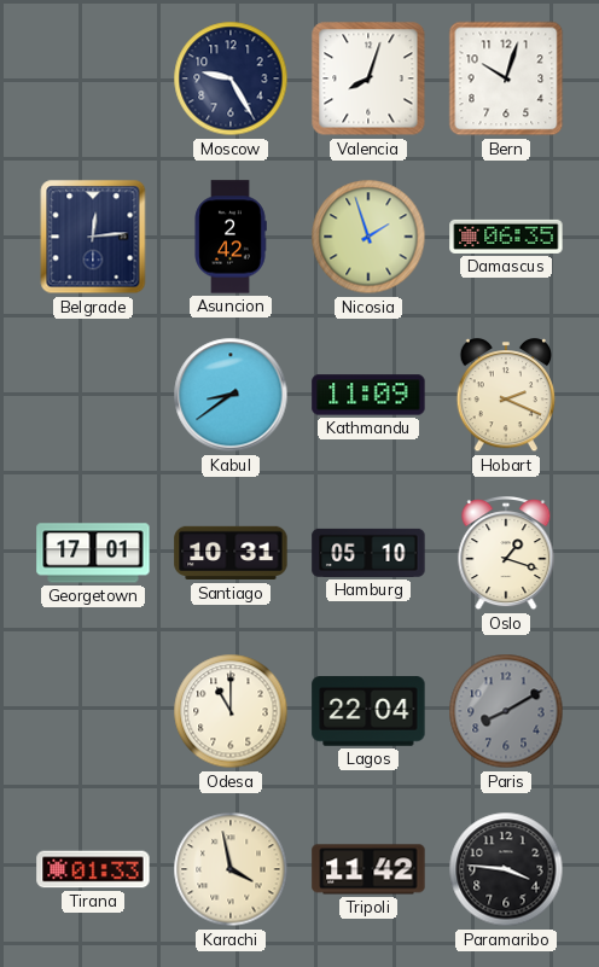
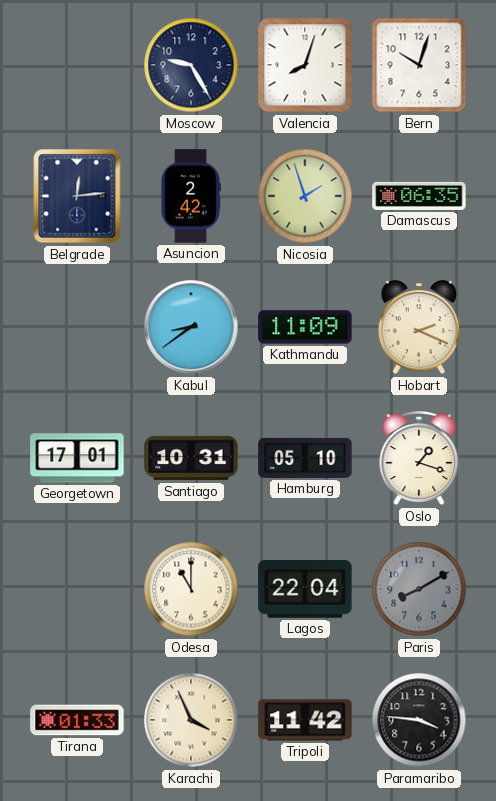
Karachi: 3:58 -> 3:56
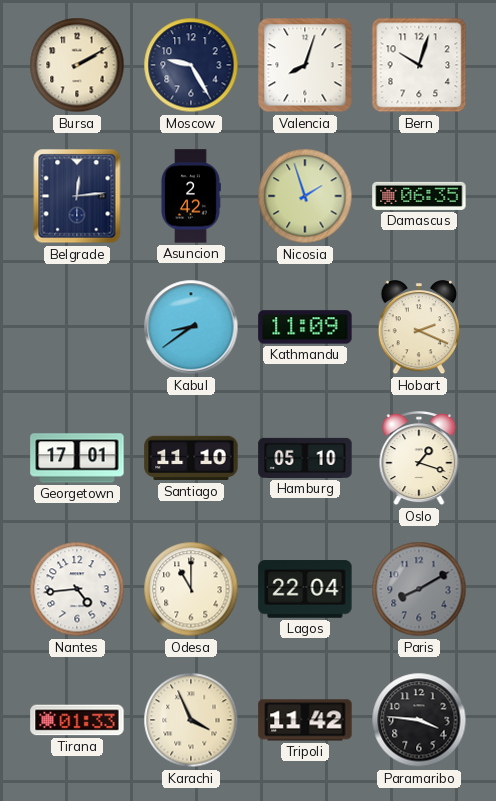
Bursa: none -> 2:10
Santiago: 10:31 -> 11:10
Nantes: none -> 4:44
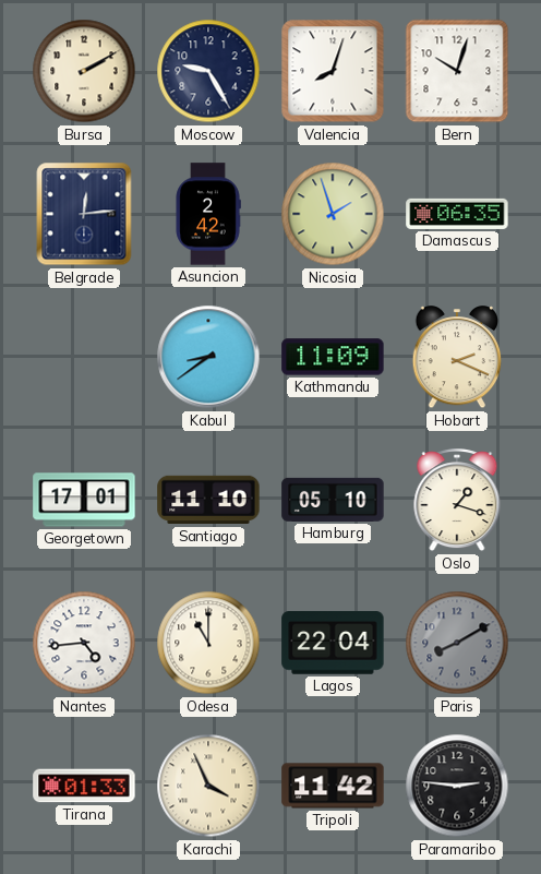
Paramaribo: 3:46 -> 2:46
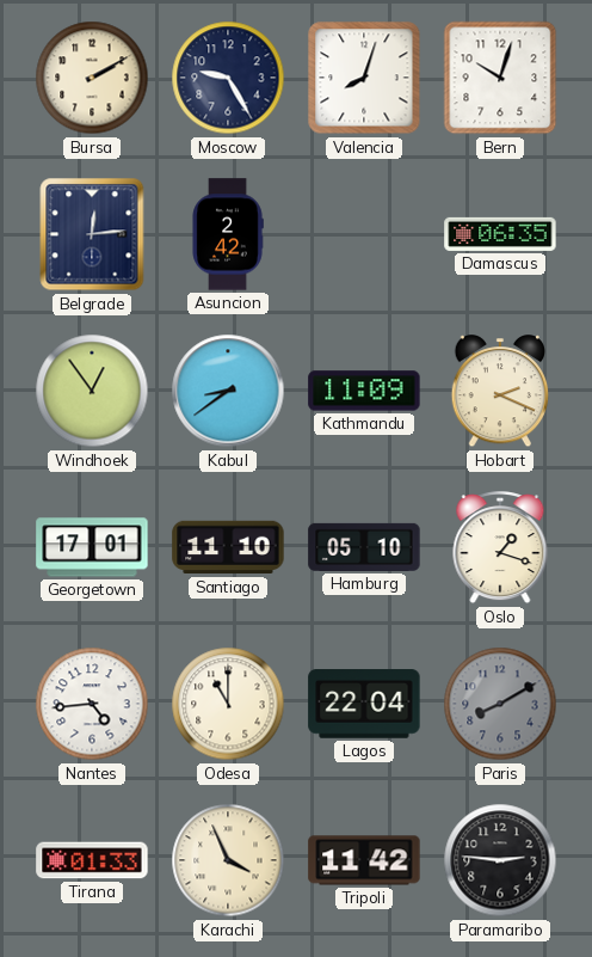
Nicosia: 1:57 -> none
Windhoek: none -> 12:54
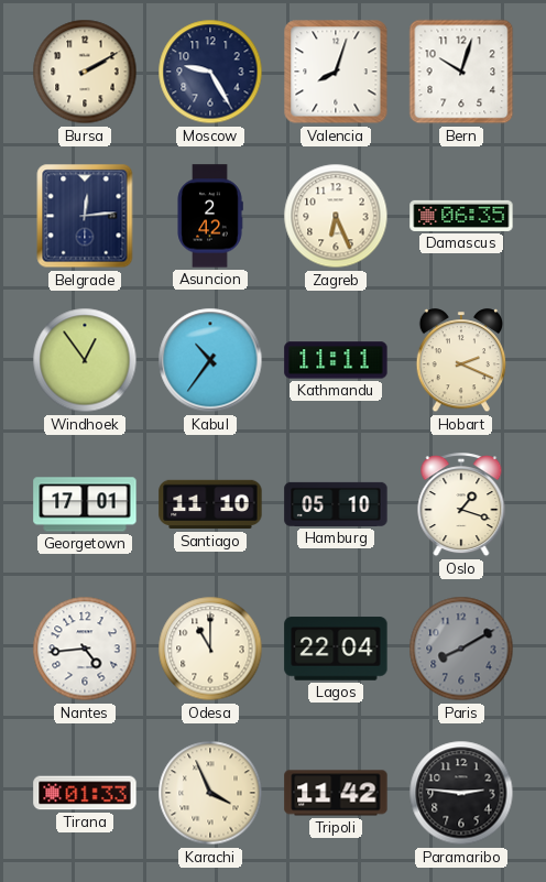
Zagreb: none -> 6:26
Kabul: 8:39 -> 10:36
Kathmandu: 11:09 -> 11:11
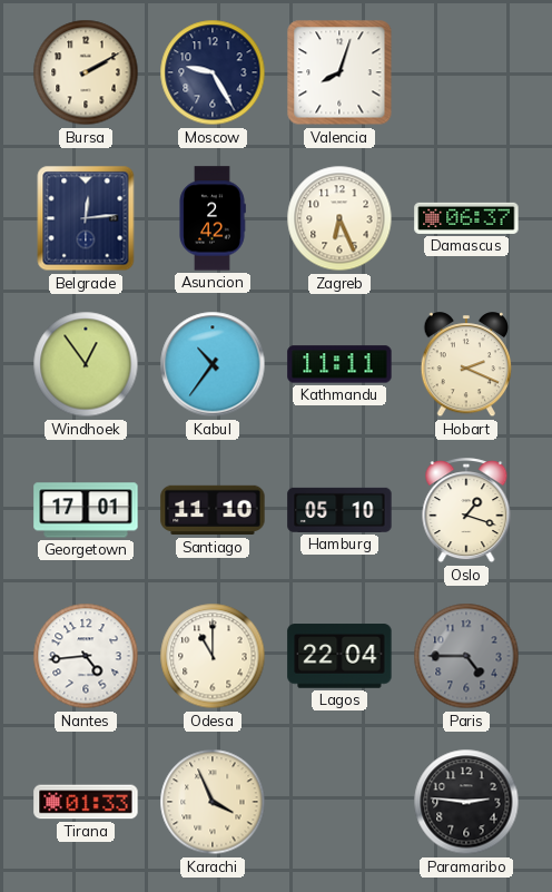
Bern: 10:03 -> none
Damascus: 06:35 -> 06:37
Paris: 8:10 -> 4:45
Tripoli: 11:42 -> none
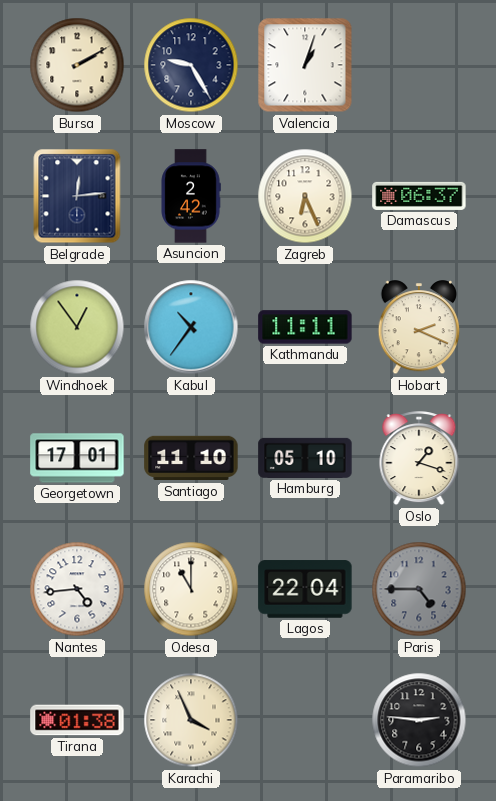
Valencia: 8:03 -> 1:03
Tirana: 01:33 -> 01:38
